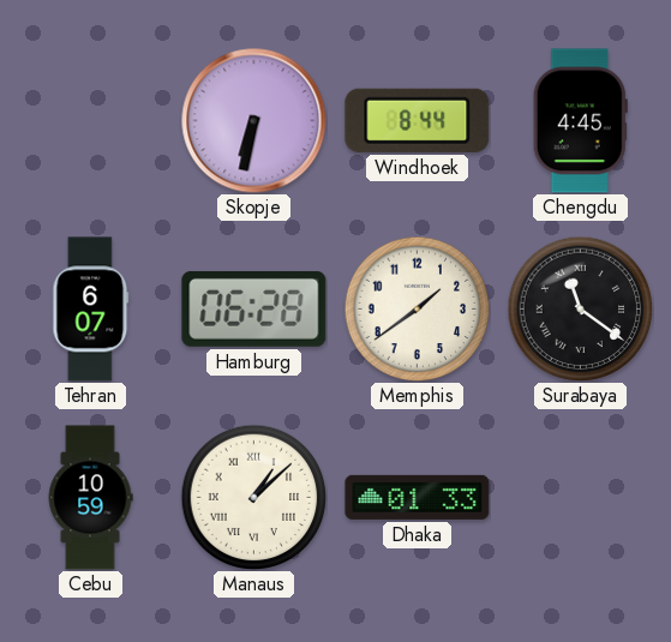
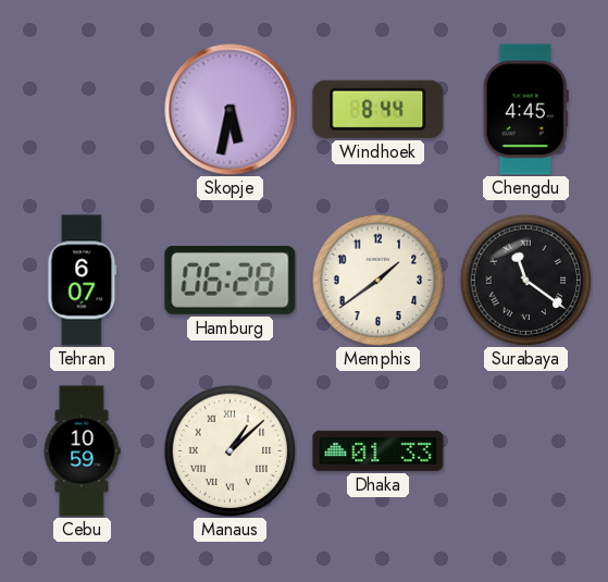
Skopje: 6:32 -> 5:32
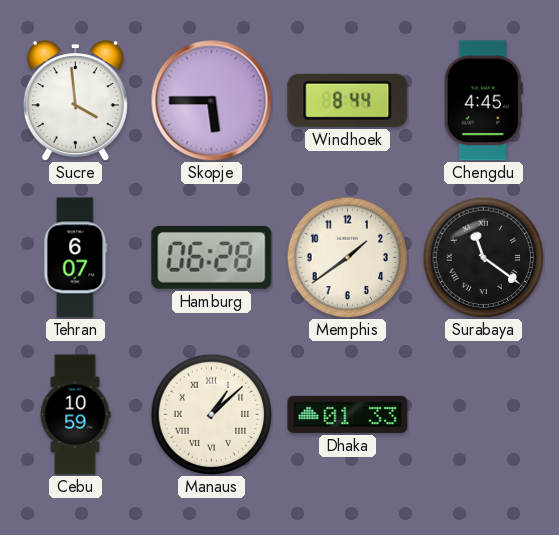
Sucre: none -> 3:59
Skopje: 5:32 -> 5:45
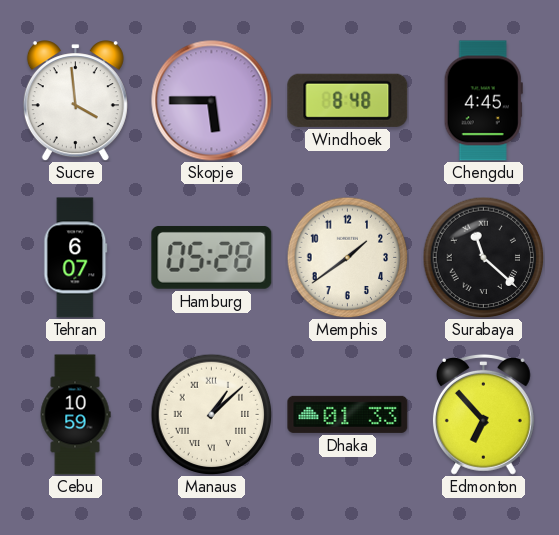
Windhoek: 8:44 -> 8:48
Hamburg: 06:28 -> 05:28
Surabaya: 11:21 -> 11:22
Edmonton: none -> 6:53
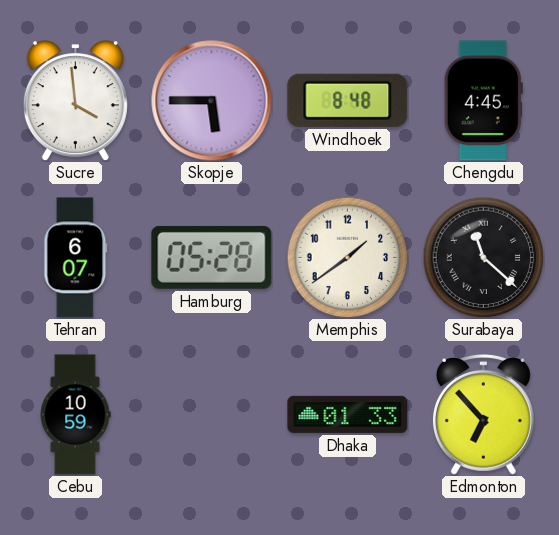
Manaus: 1:08 -> none
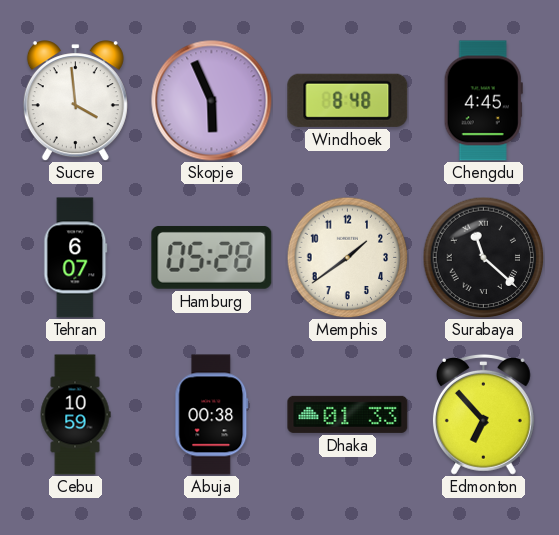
Skopje: 5:45 -> 5:56
Abuja: none -> 00:38
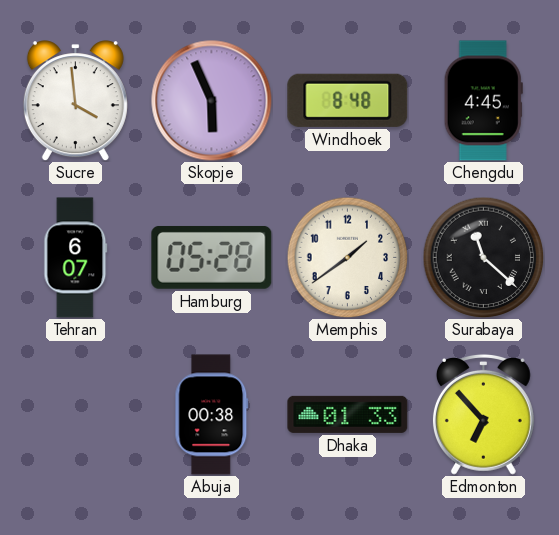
Cebu: 10:59 -> none
